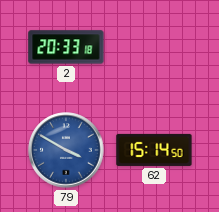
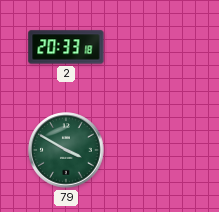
79 dial: blue -> green
62: 15:14 -> none
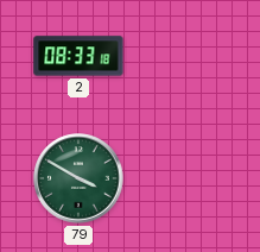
2: 20:33 -> 08:33
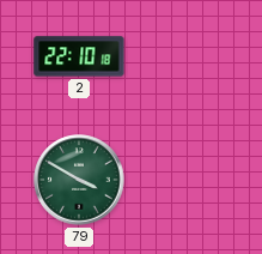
2: 08:33 -> 22:10
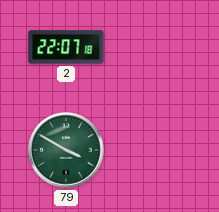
2: 22:10 -> 22:07
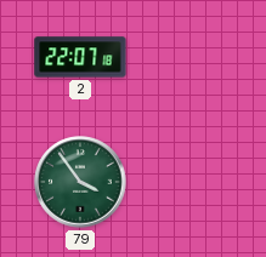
79: 3:50 -> 3:54
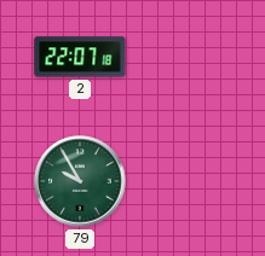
79: 3:54 -> 9:55
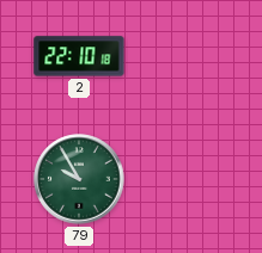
2: 22:07 -> 22:10
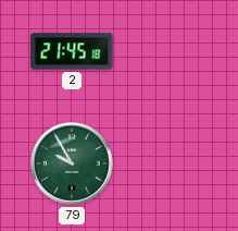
2: 22:10 -> 21:45
